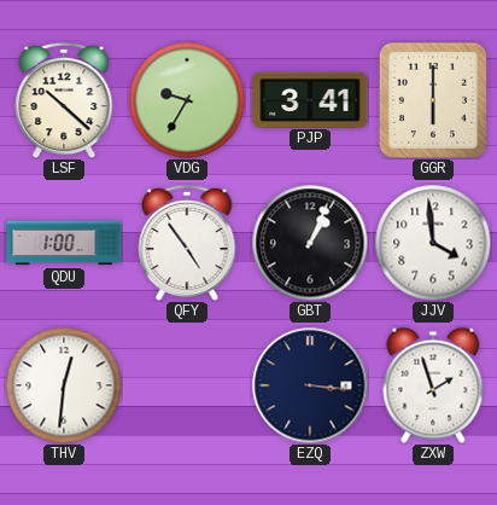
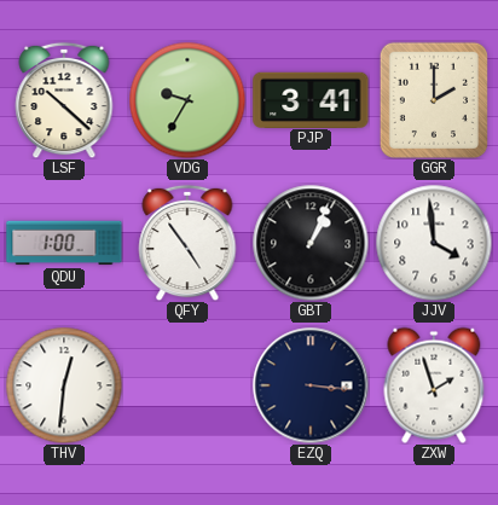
GGR: 6:00 -> 2:00
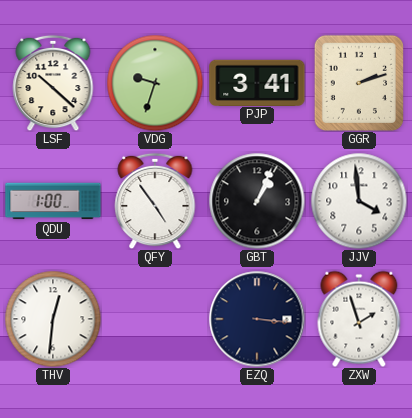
VDG: 9:35 -> 9:33
GGR: 2:00 -> 2:12
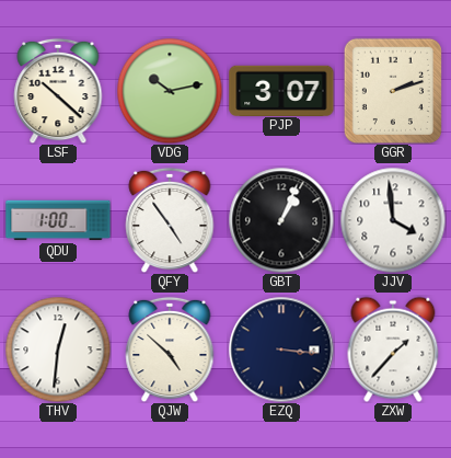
VDG: 9:33 -> 10:13
PJP: 3:41 -> 3:07
QJW: none -> 4:52
ZXW: 1:57 -> 1:37
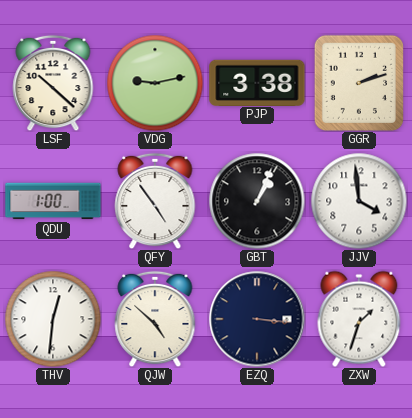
VDG: 10:13 -> 9:13
PJP: 3:07 -> 3:38
ZXW: 1:37 -> 1:33
